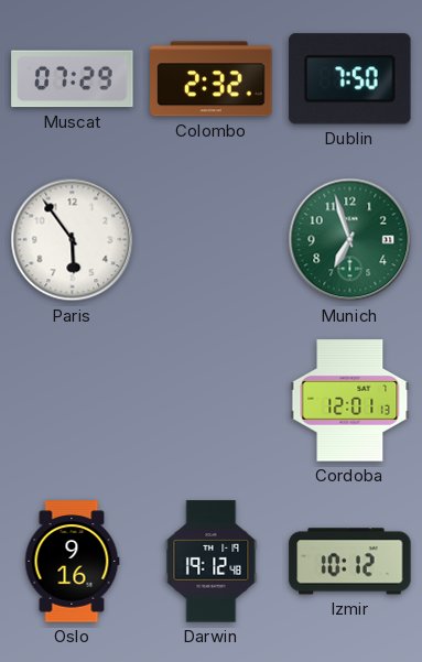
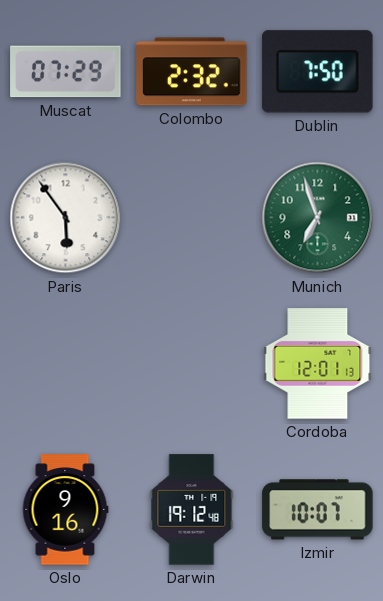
Izmir: 10:12 -> 10:07
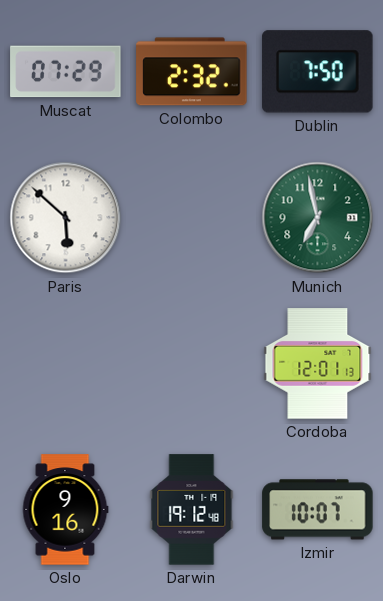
Paris: 5:54 -> 5:52
Munich: 6:57 -> 6:58
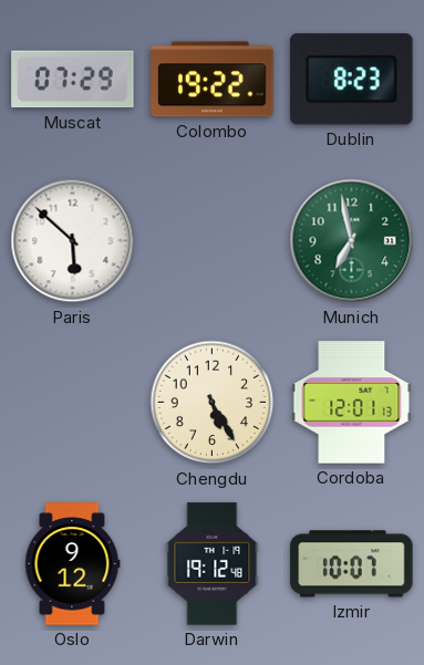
Colombo: 2:32 -> 19:22
Dublin: 7:50 -> 8:23
Chengdu: none -> 5:25
Oslo: 9:16 -> 9:12
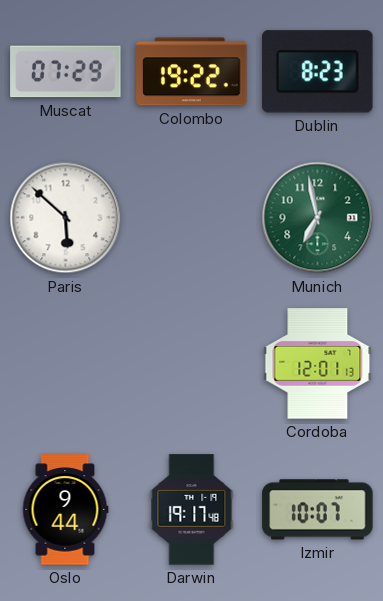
Chengdu: 5:25 -> none
Oslo: 9:12 -> 9:44
Darwin: 19:12 -> 19:17
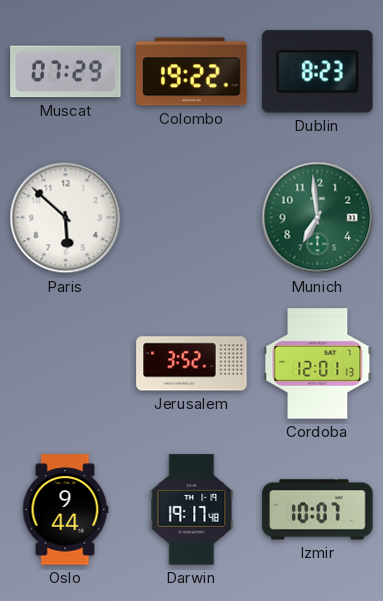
Munich: 6:58 -> 6:59
Jerusalem: none -> 3:52
